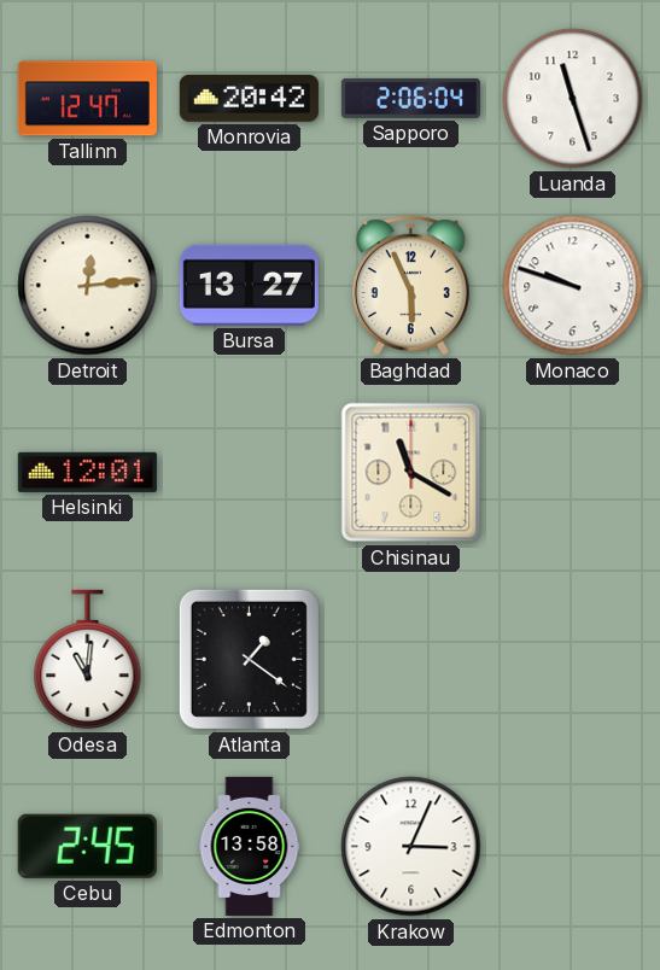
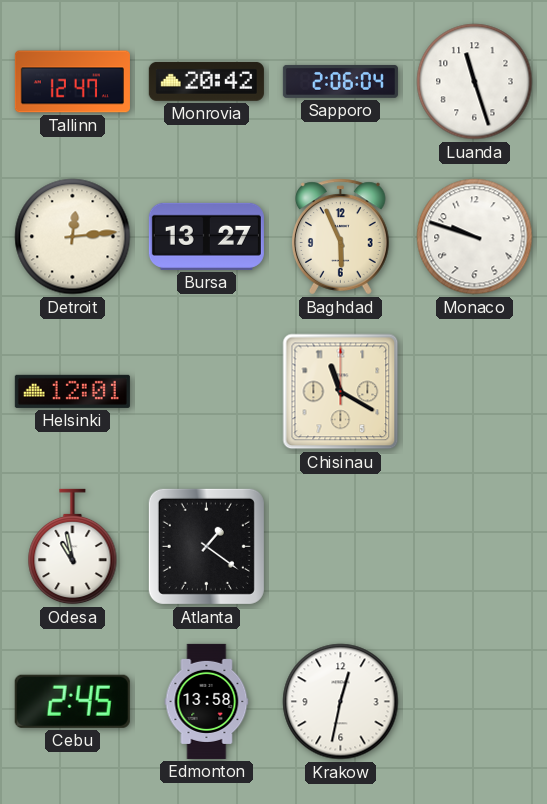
Odesa: 11:01 -> 10:58
Krakow: 3:04 -> 12:32
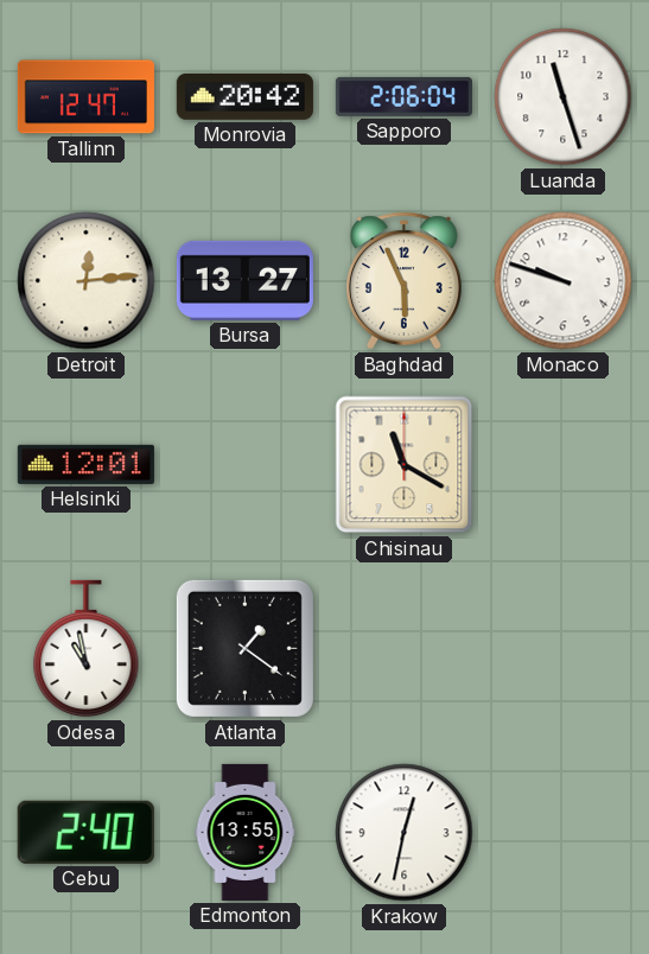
Cebu: 2:45 -> 2:40
Edmonton: 13:58 -> 13:55
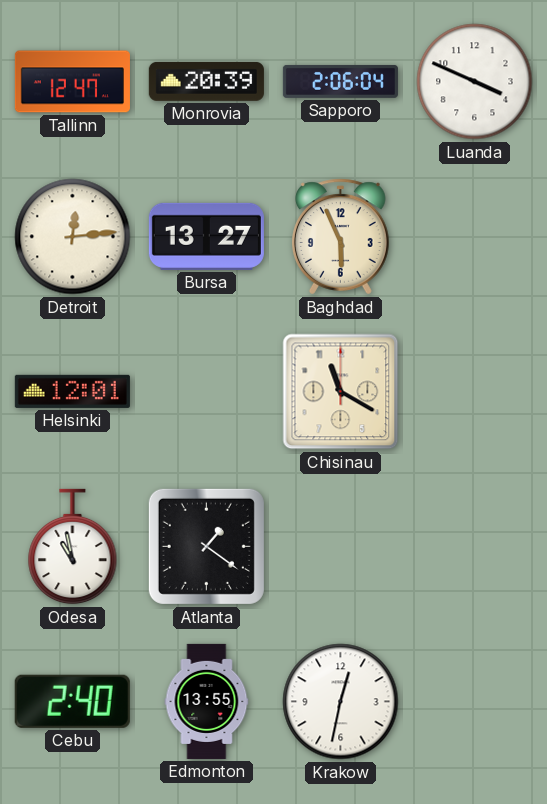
Monrovia: 20:42 -> 20:39
Luanda: 11:27 -> 3:49
Monaco: 9:48 -> none
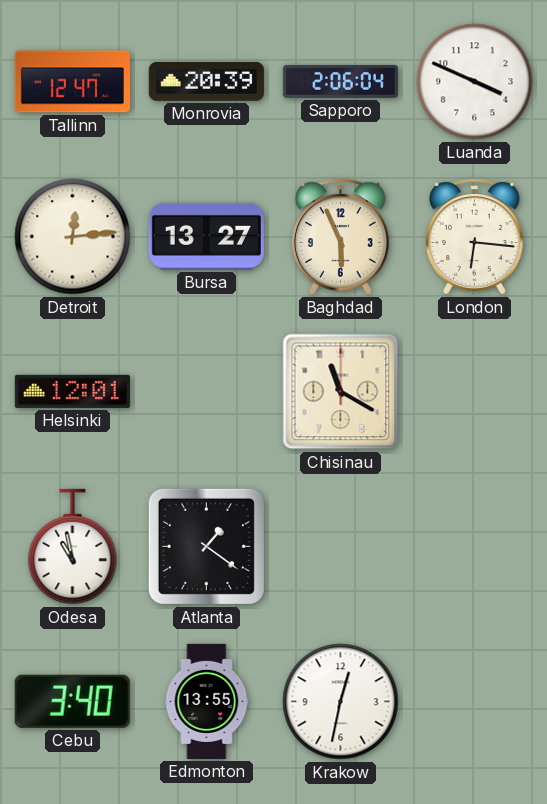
London: none -> 6:16
Cebu: 2:40 -> 3:40
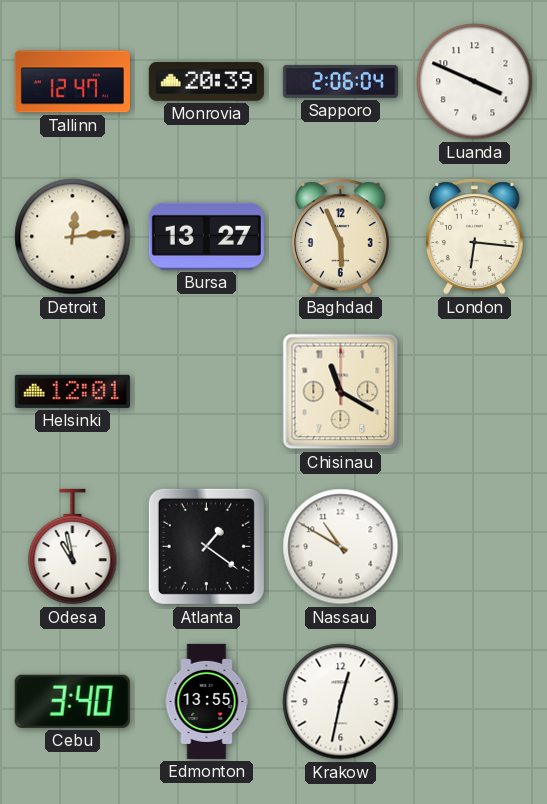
Nassau: none -> 10:50
